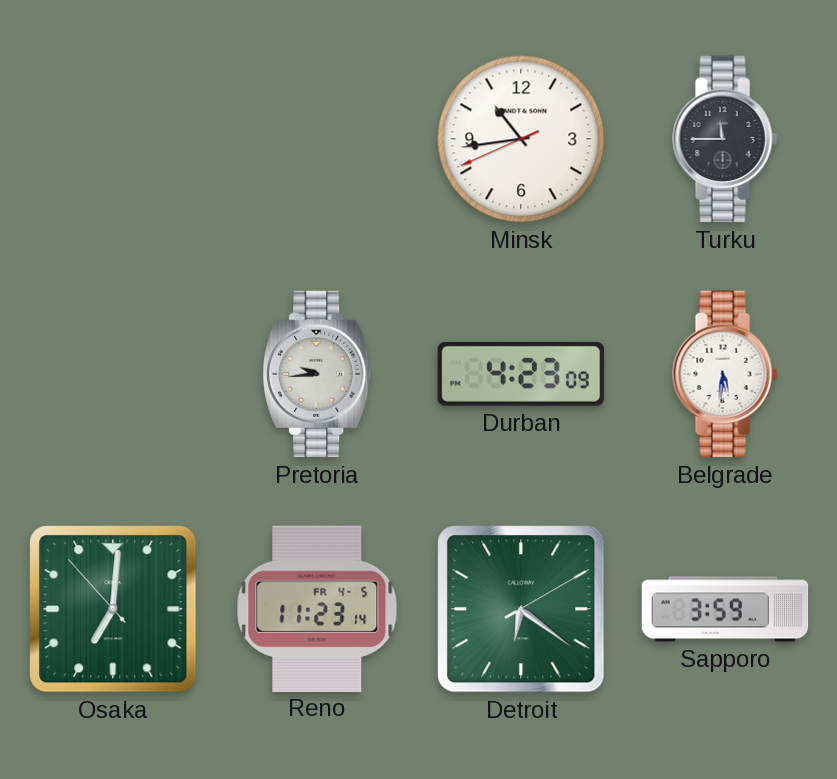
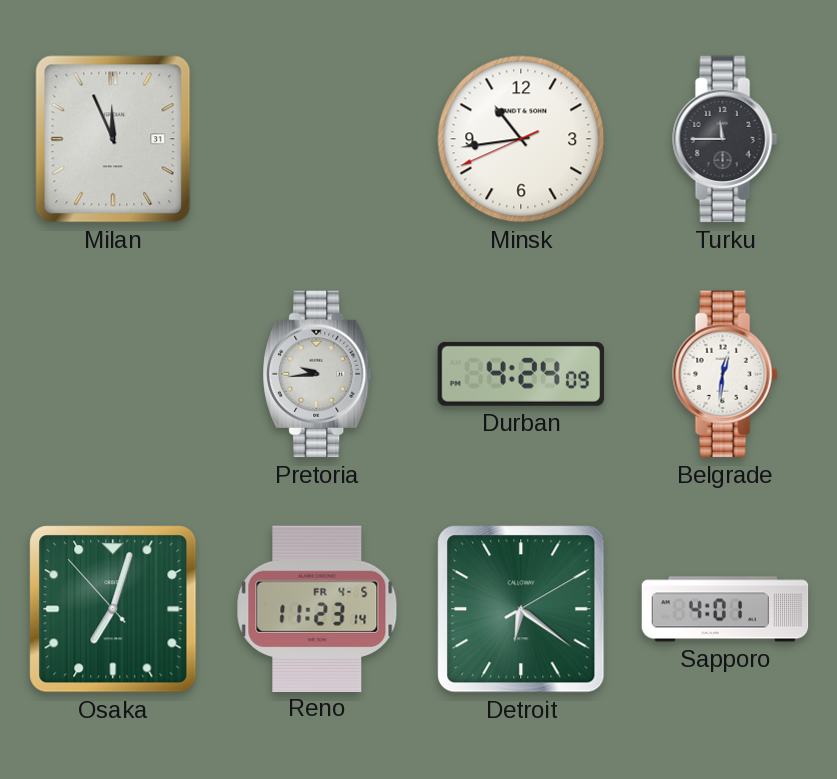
Milan: none -> 11:56
Durban: 4:23 -> 4:24
Belgrade: 5:31 -> 12:31
Osaka: 7:00 -> 7:02
Sapporo: 3:59 -> 4:01
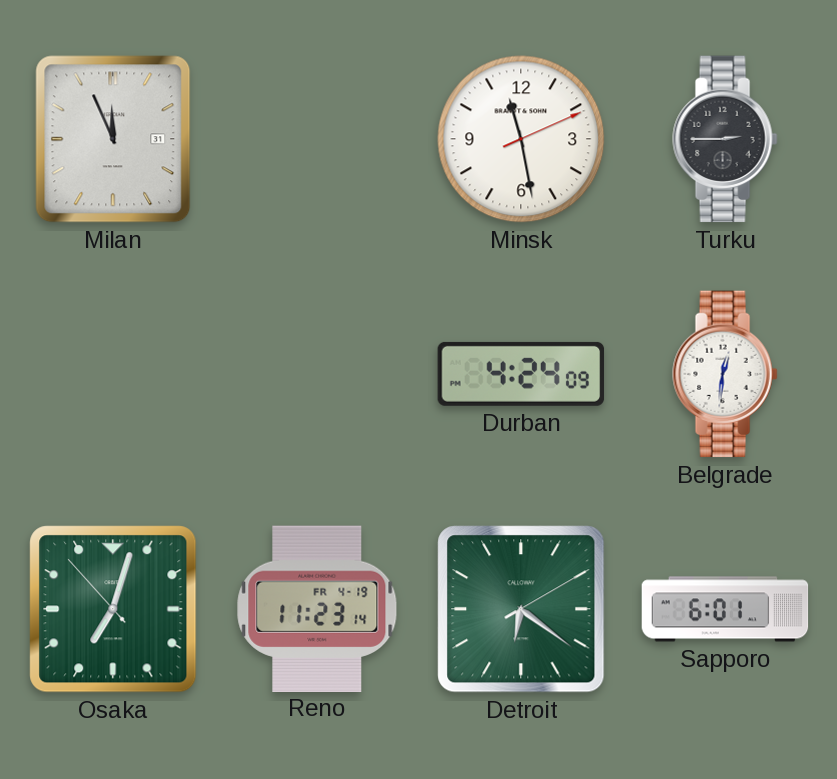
Minsk: 10:43 -> 11:28
Turku: 11:45 -> 2:45
Pretoria: 9:44 -> none
Reno date: FR 4-5 -> FR 4-19
Sapporo: 4:01 -> 6:01
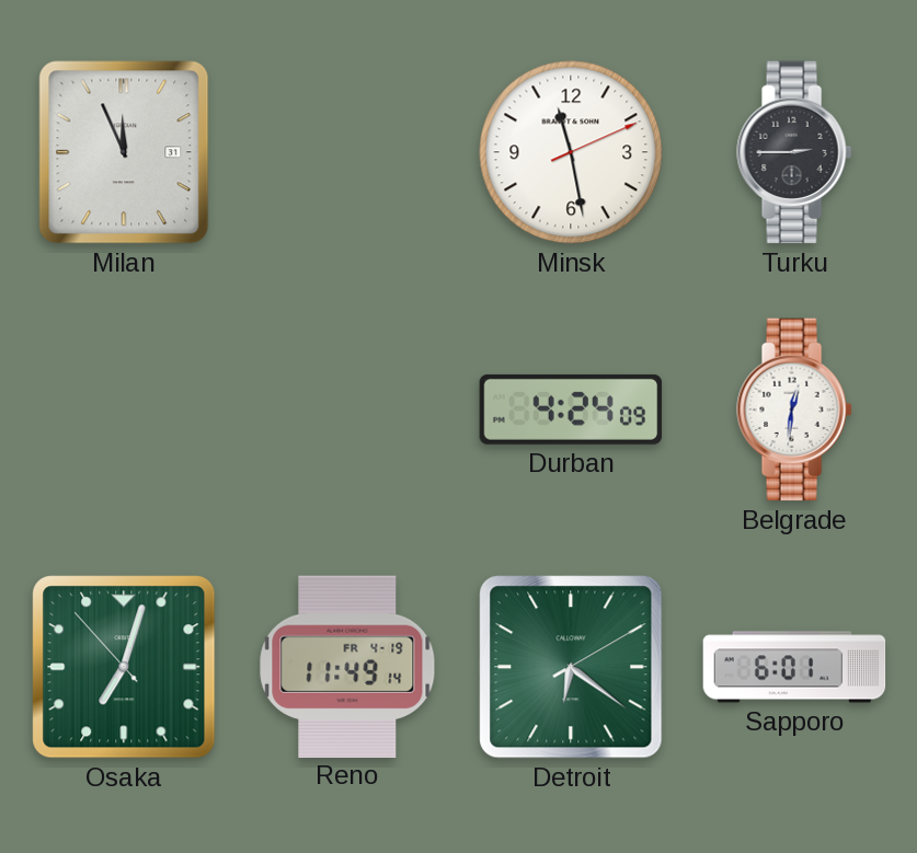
Reno: 11:23 -> 11:49
